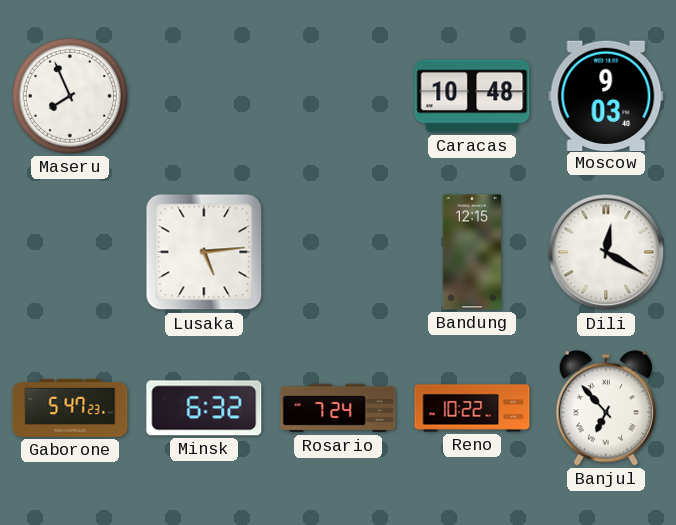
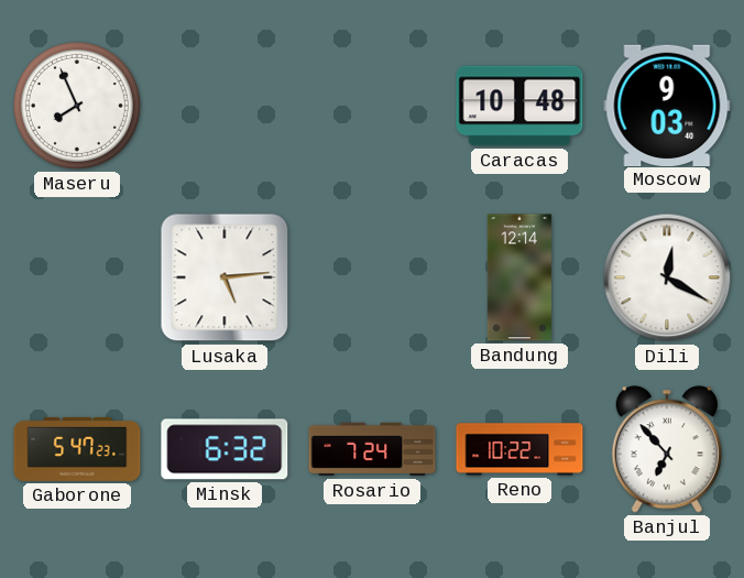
Bandung: 12:15 -> 12:14
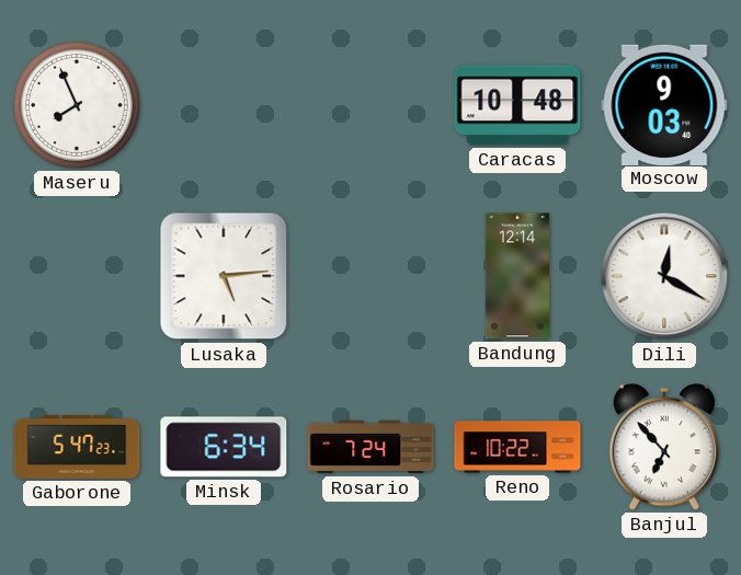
Minsk: 6:32 -> 6:34
